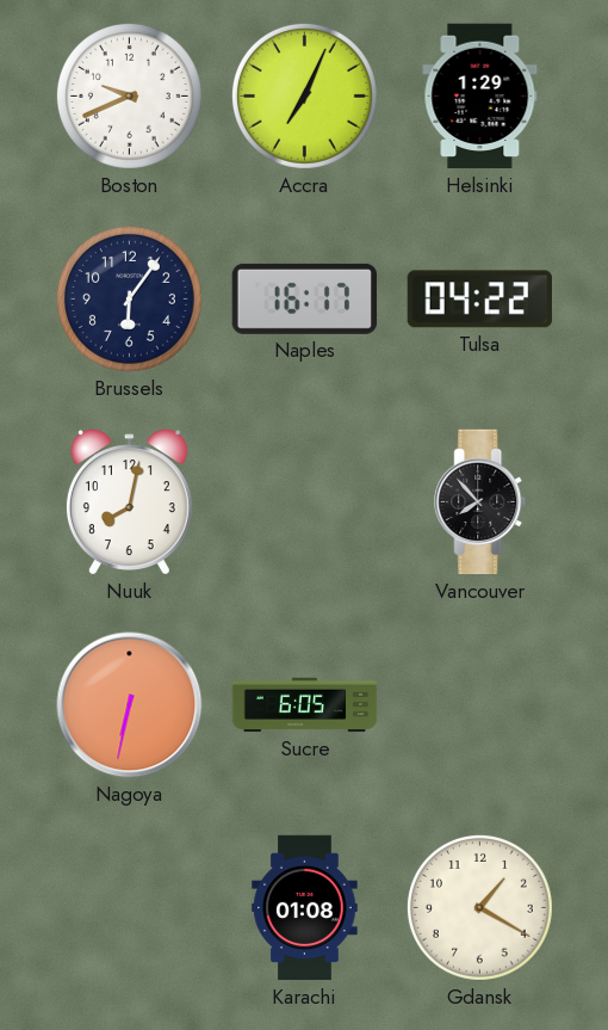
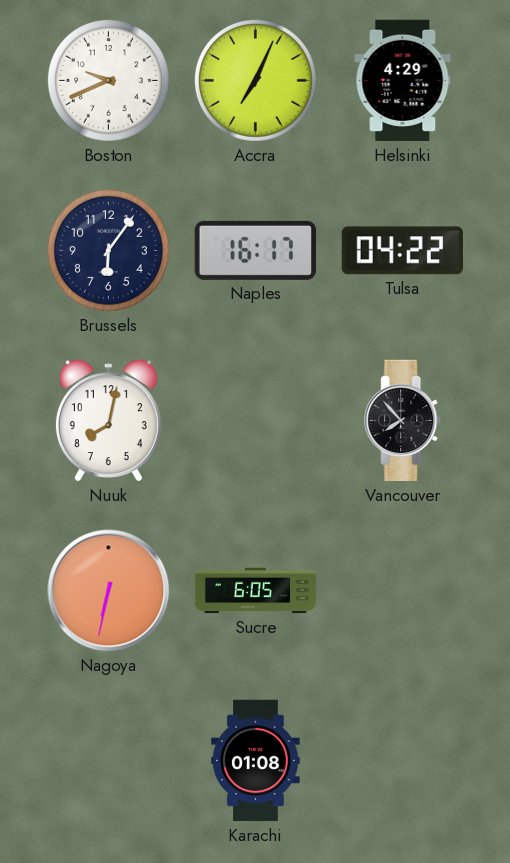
Helsinki: 1:29 -> 4:29
Gdansk: 1:20 -> none
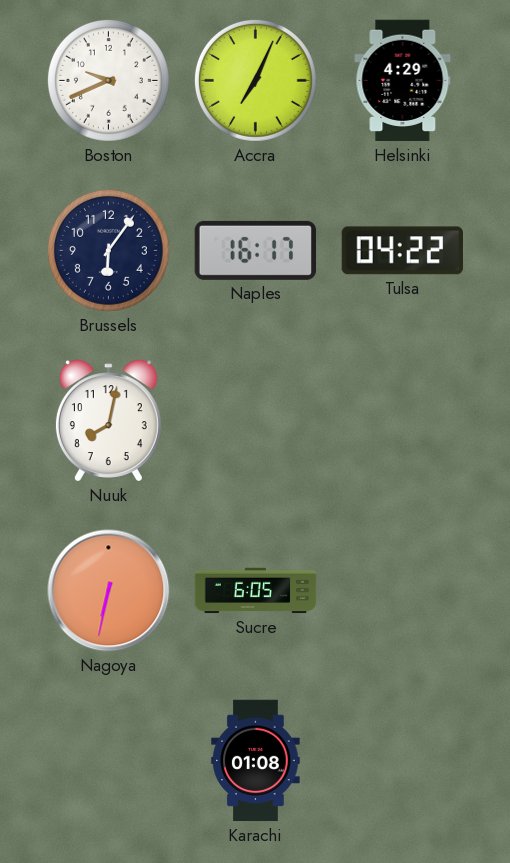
Vancouver: 7:53 -> none
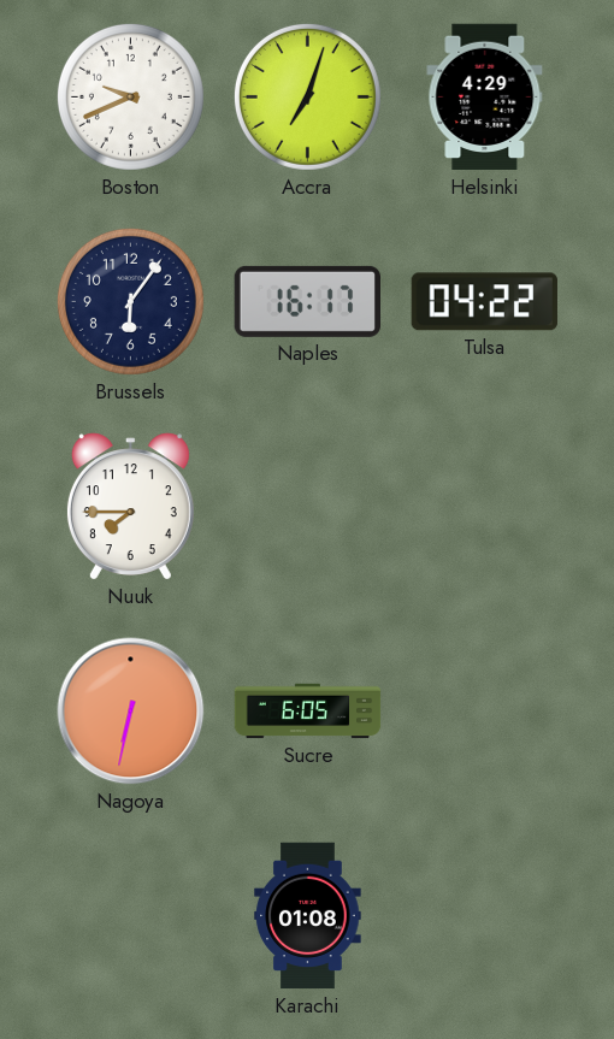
Accra: 7:04 -> 7:03
Nuuk: 8:02 -> 7:45
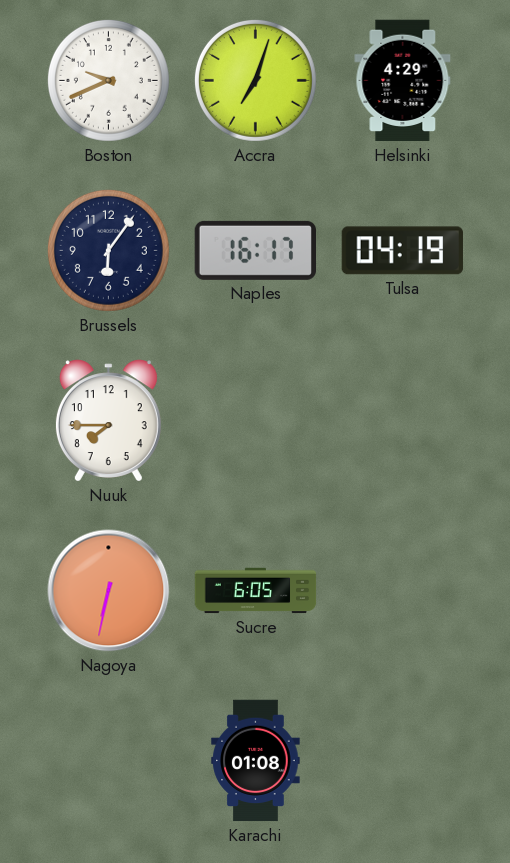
Tulsa: 04:22 -> 04:19
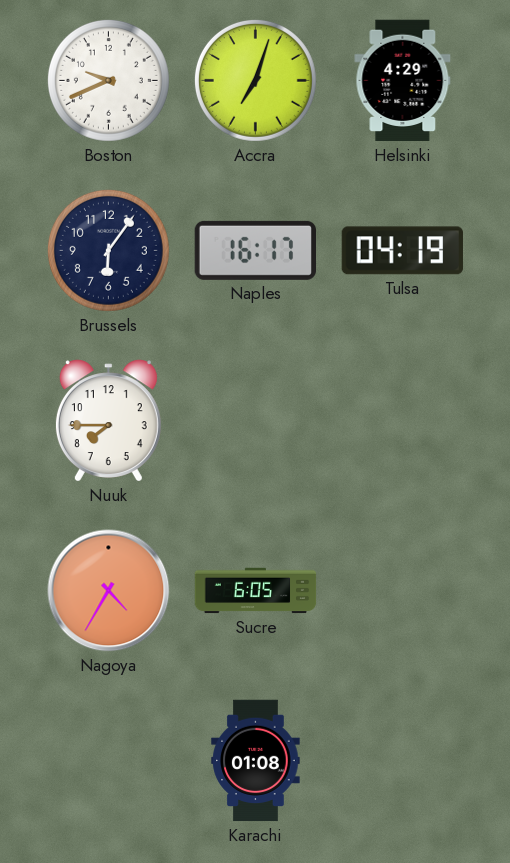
Nagoya: 6:32 -> 4:35
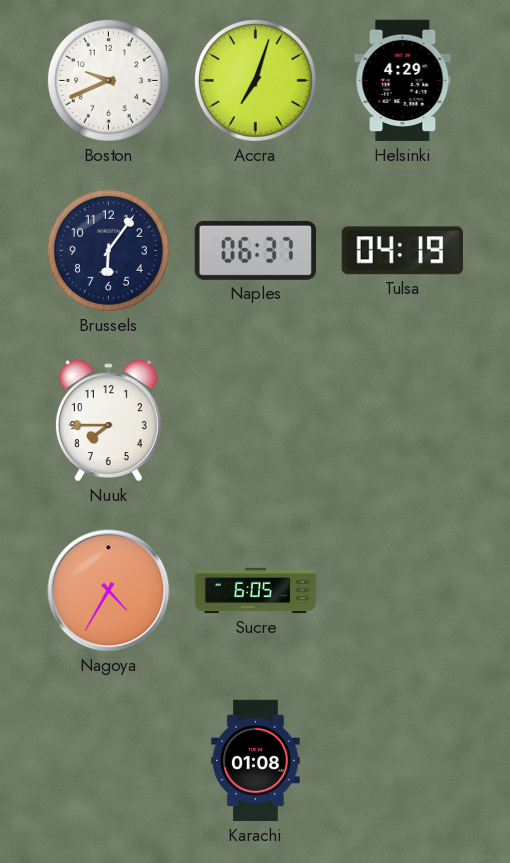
Naples: 16:17 -> 06:37
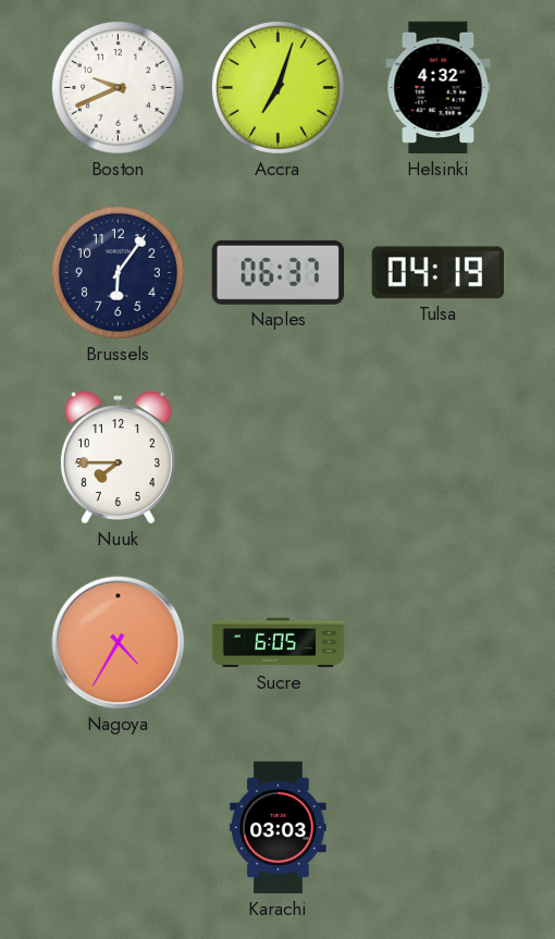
Helsinki: 4:29 -> 4:32
Karachi: 01:08 -> 03:03
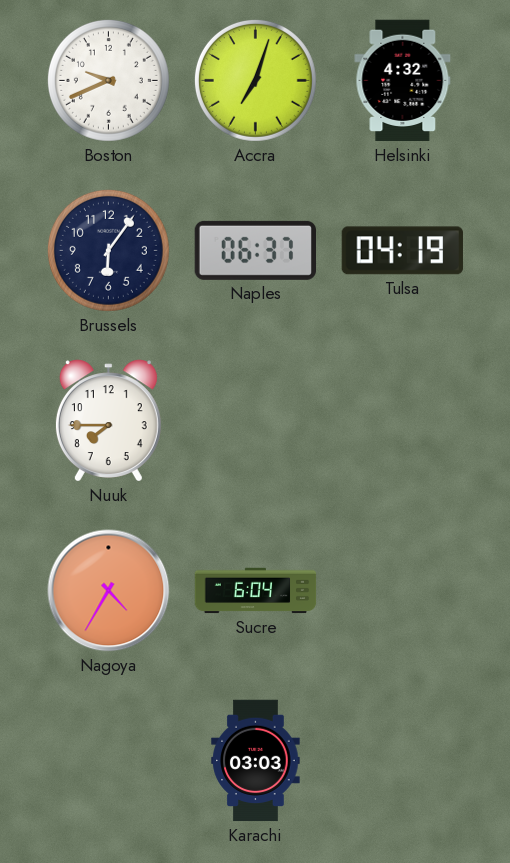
Sucre: 6:05 -> 6:04
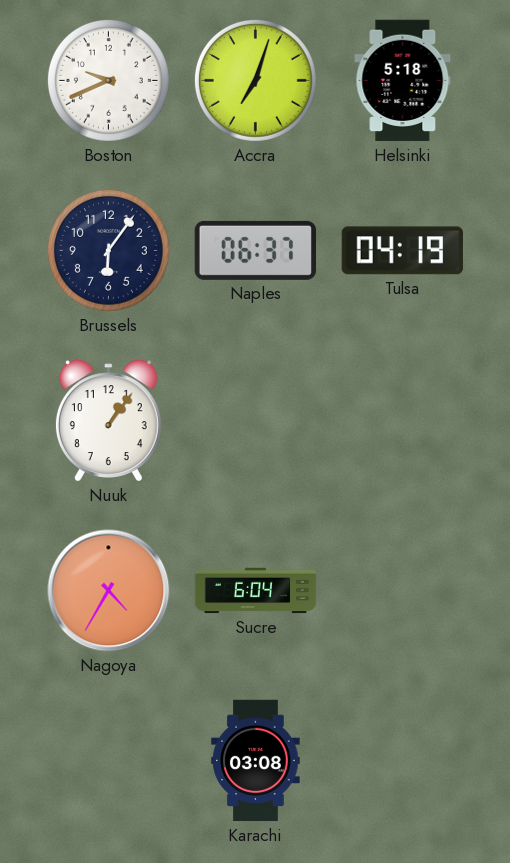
Helsinki: 4:32 -> 5:18
Nuuk: 7:45 -> 1:06
Karachi: 03:03 -> 03:08
